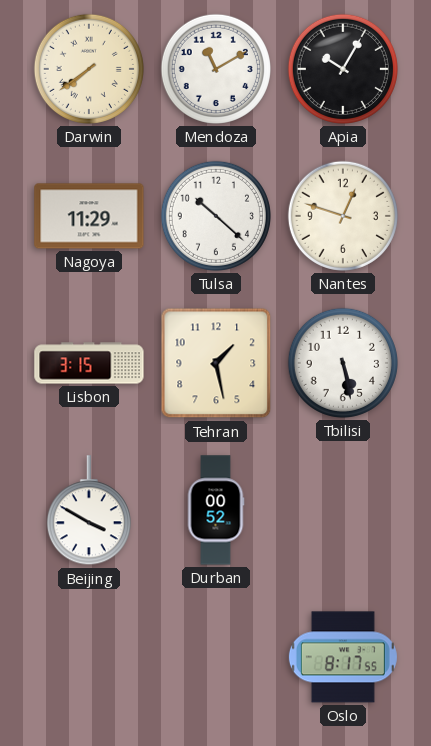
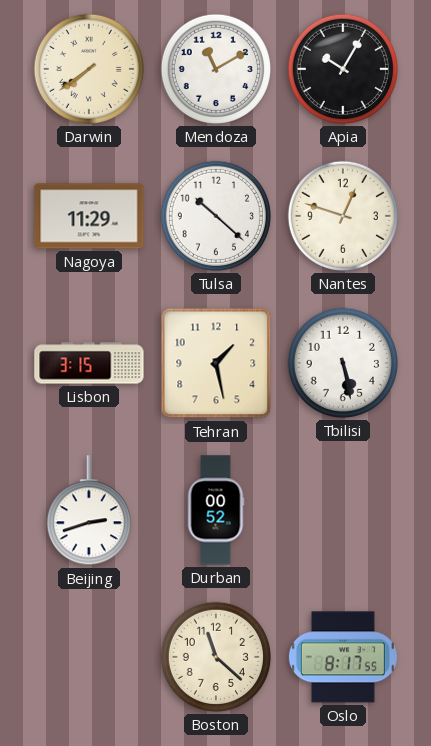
Beijing: 3:50 -> 2:42
Boston: none -> 11:22
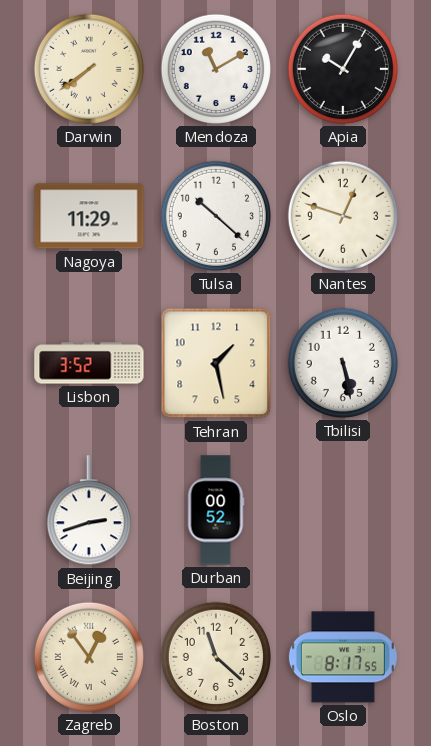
Lisbon: 3:15 -> 3:52
Zagreb: none -> 12:54
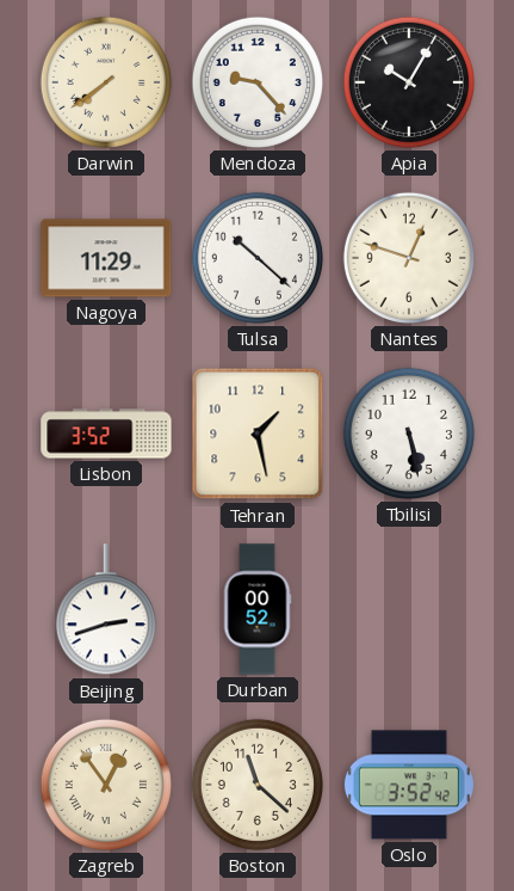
Mendoza: 11:10 -> 9:23
Oslo: 8:17 -> 3:52
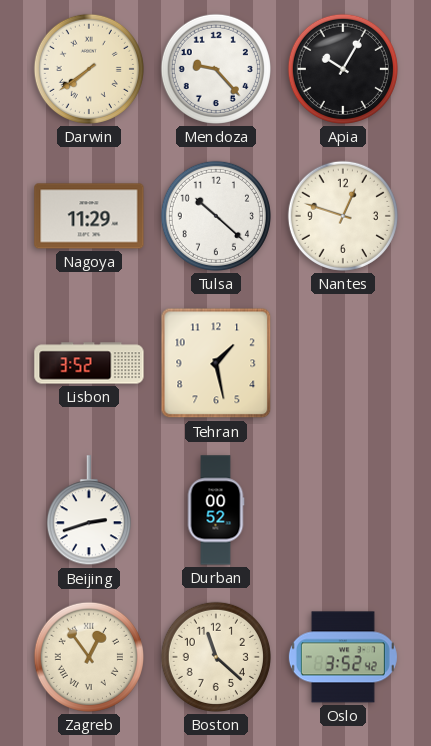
Tbilisi: 5:28 -> none
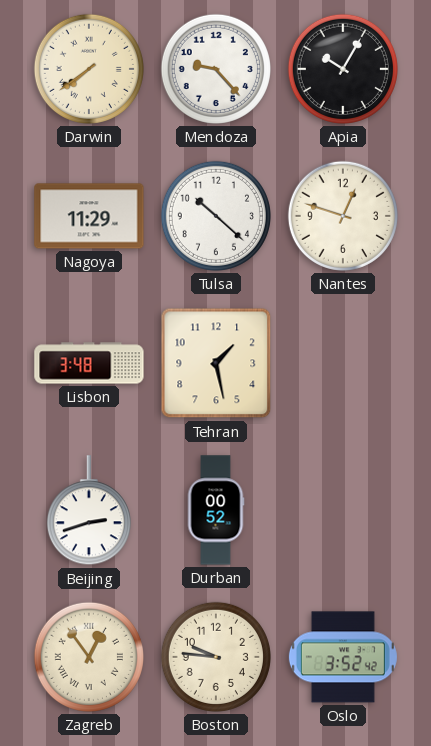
Lisbon: 3:52 -> 3:48
Boston: 11:22 -> 9:46
